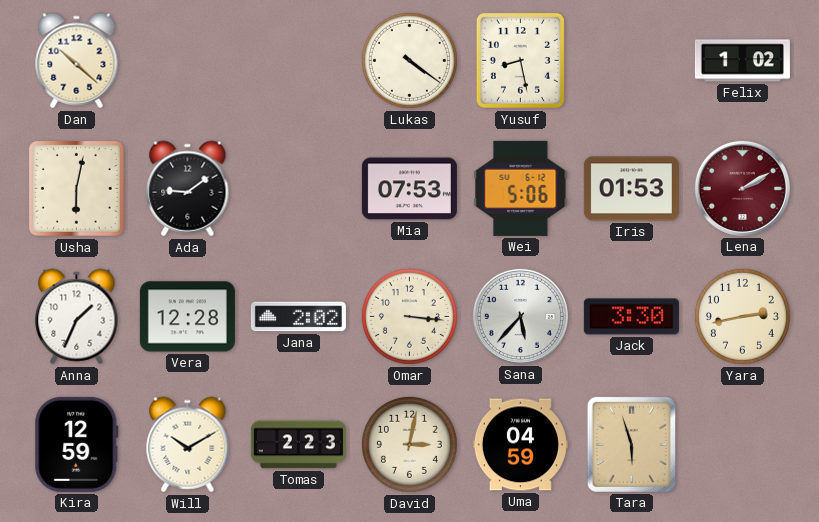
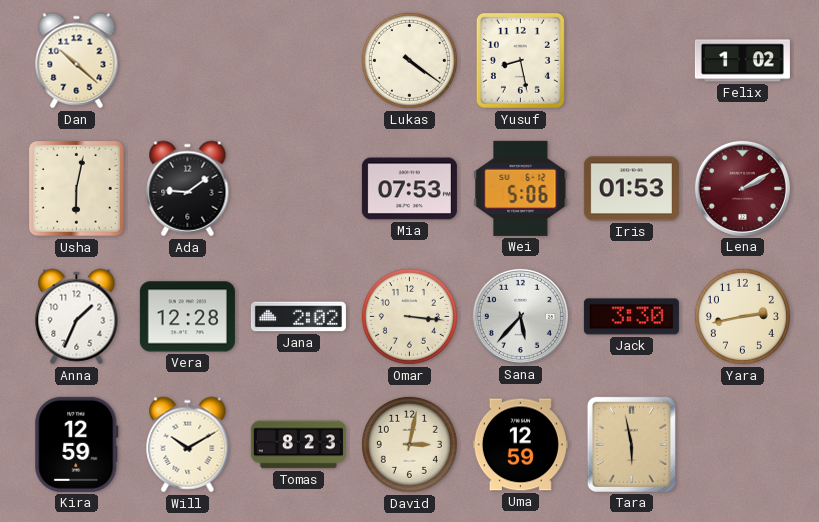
Tomas: 2:23 -> 8:23
Uma: 04:59 -> 12:59
Tara: 5:57 -> 5:58
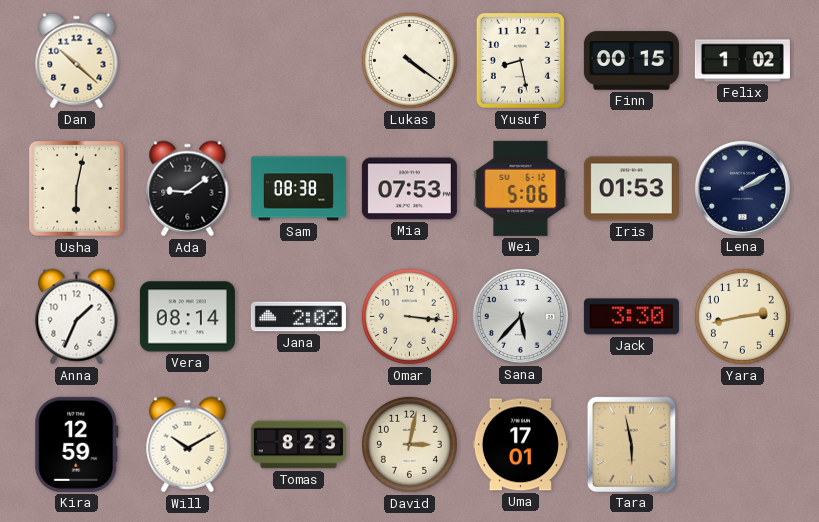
Finn: none -> 00:15
Sam: none -> 08:38
Lena dial: burgundy -> navy
Vera: 12:28 -> 08:14
Uma: 12:59 -> 17:01
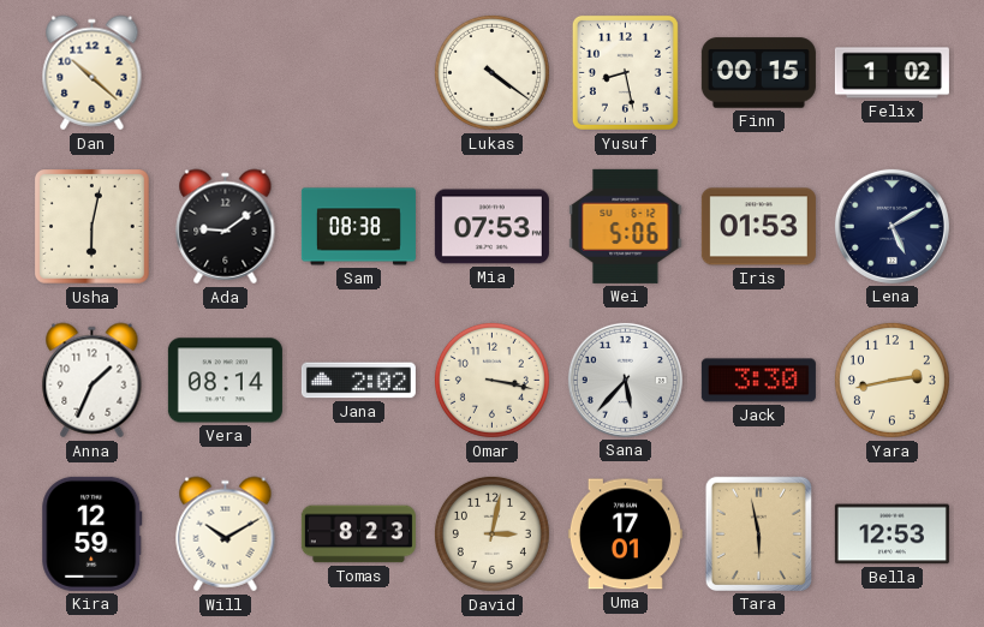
Lena: 2:10 -> 5:10
Omar: 3:16 -> 3:17
Bella: none -> 12:53
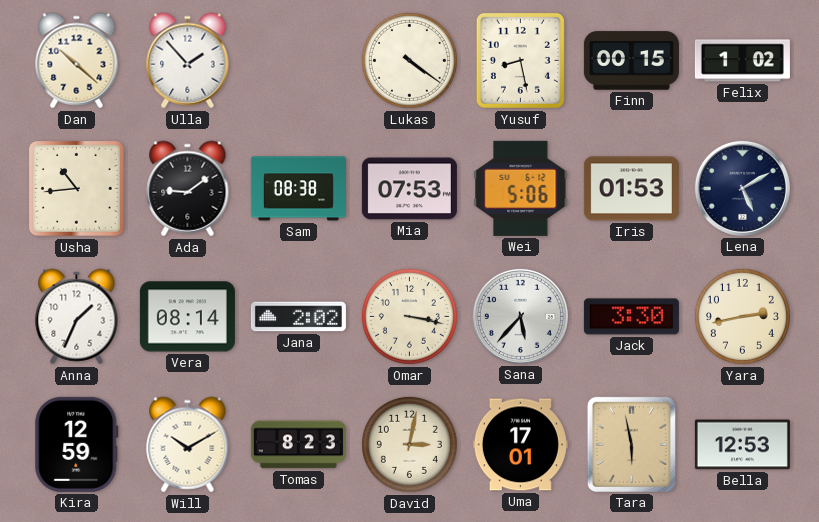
Ulla: none -> 1:53
Usha: 6:02 -> 10:44
